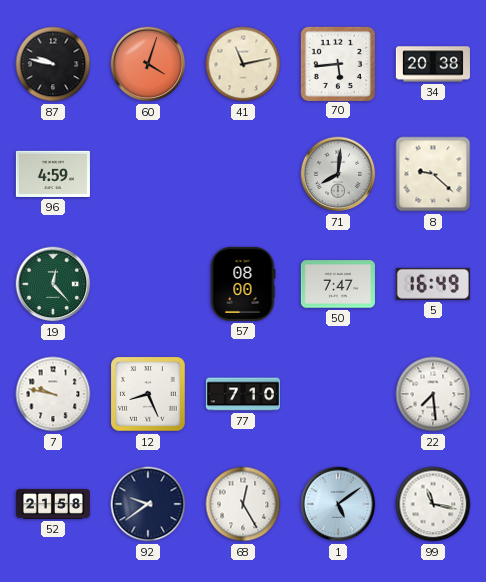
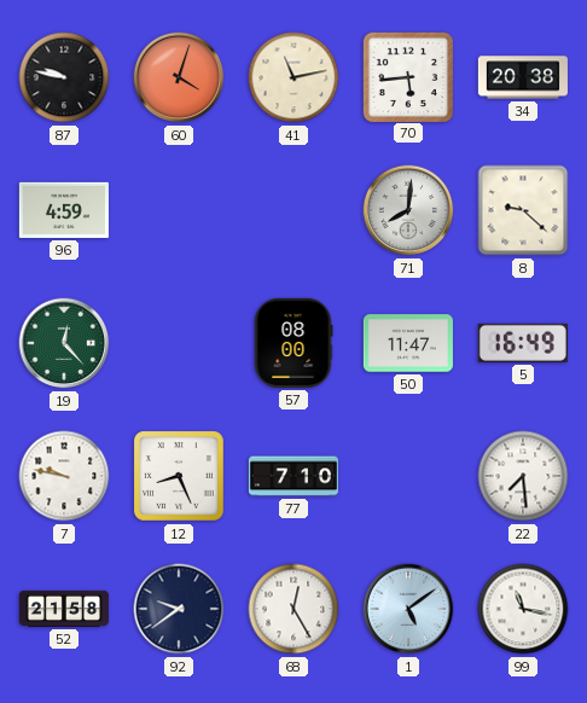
50: 7:47 -> 11:47
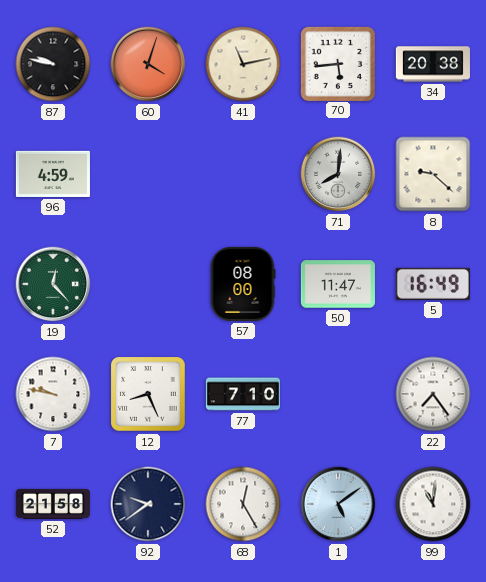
22: 7:29 -> 7:24
99: 11:17 -> 11:01
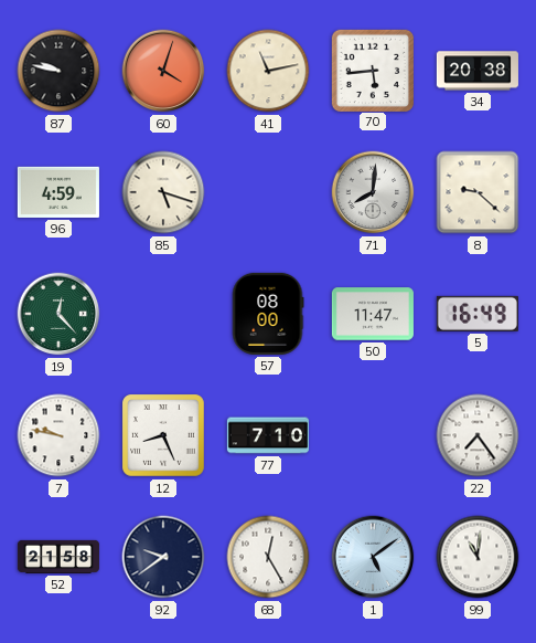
85: none -> 5:18
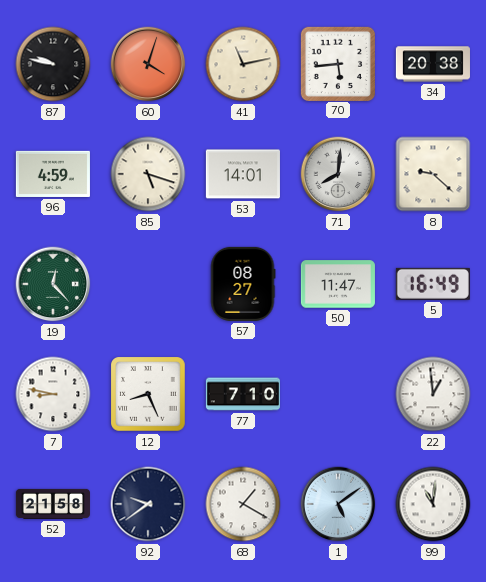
53: none -> 14:01
57: 08:00 -> 08:27
7: 9:47 -> 8:47
22: 7:24 -> 12:59
68: 12:25 -> 1:20
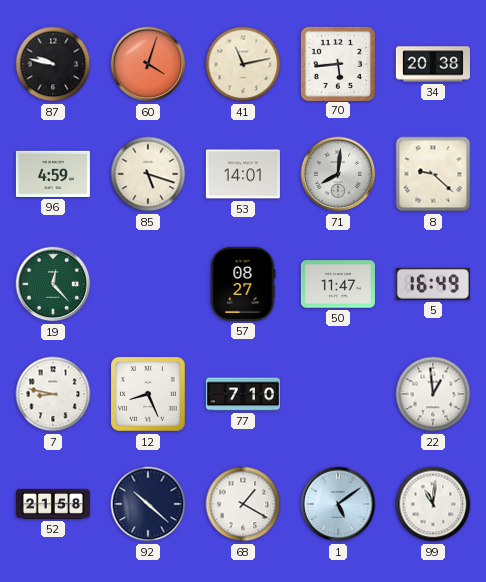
92: 9:39 -> 10:22
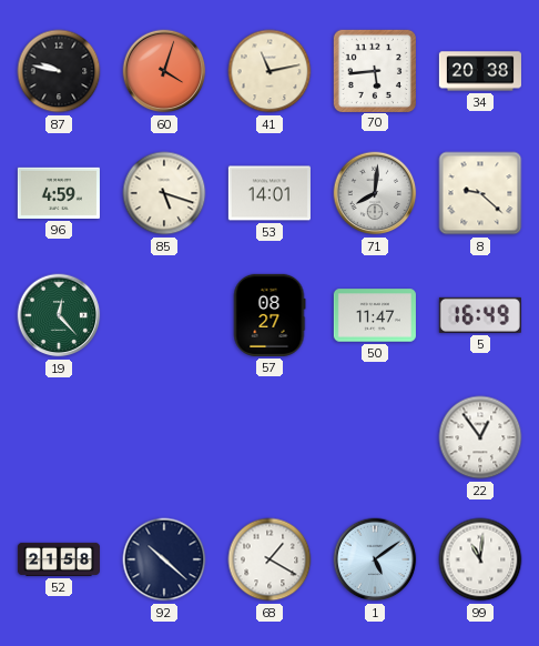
7: 8:47 -> none
12: 8:26 -> none
77: 7:10 -> none
22: 12:59 -> 12:54
